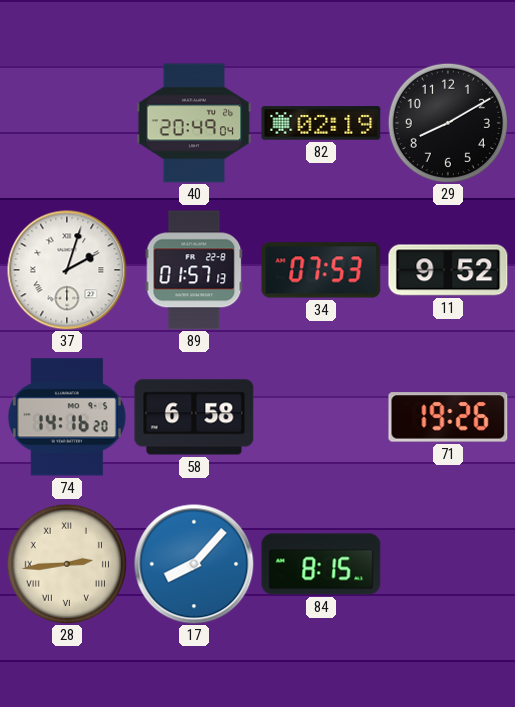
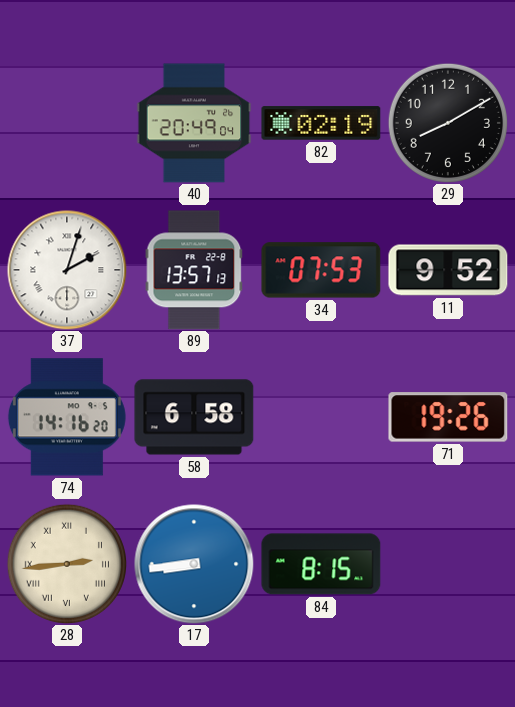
89: 01:57 -> 13:57
17: 8:07 -> 8:44
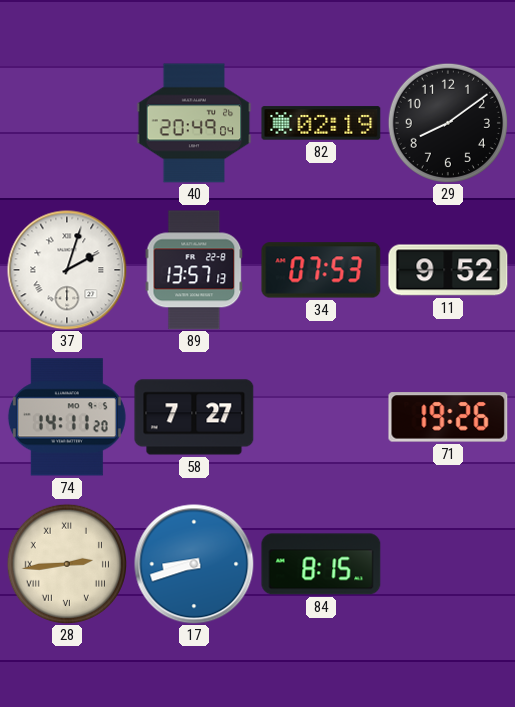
29: 8:10 -> 8:09
74: 14:16 -> 14:11
58: 6:58 -> 7:27
17: 8:44 -> 8:42
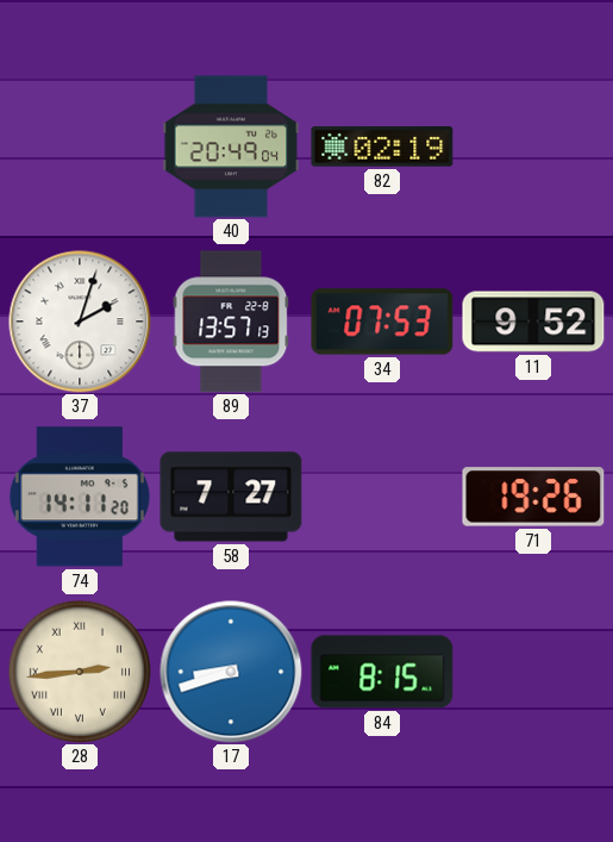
29: 8:09 -> none
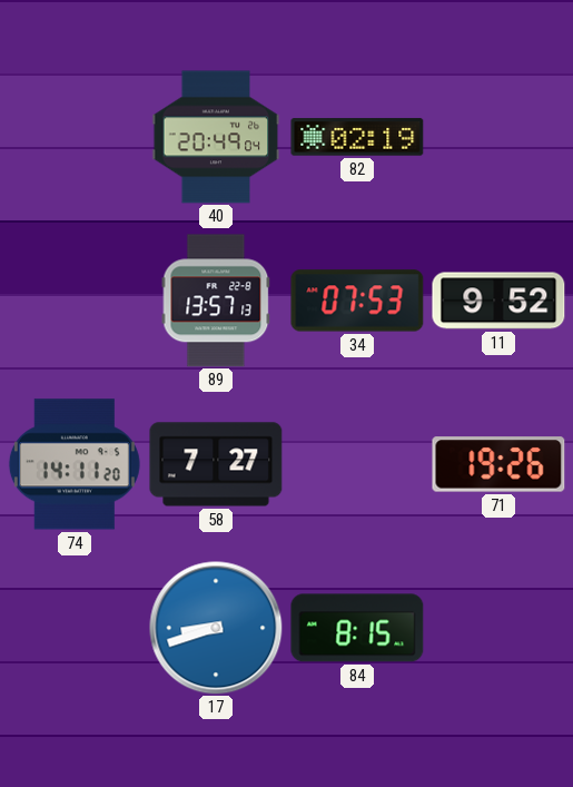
37: 2:03 -> none
28: 2:44 -> none
